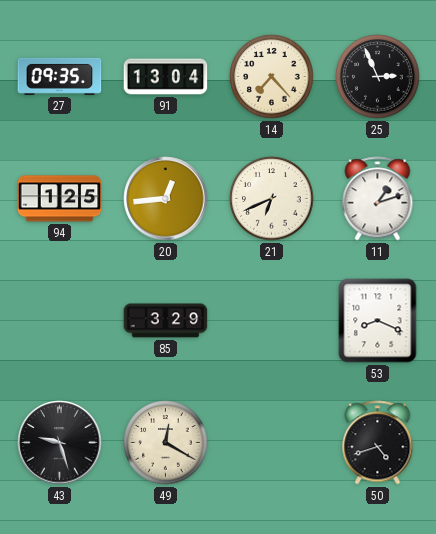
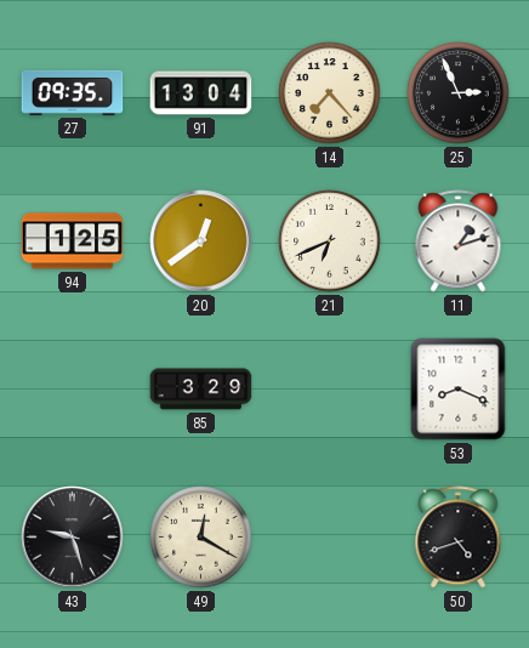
20: 12:44 -> 12:39
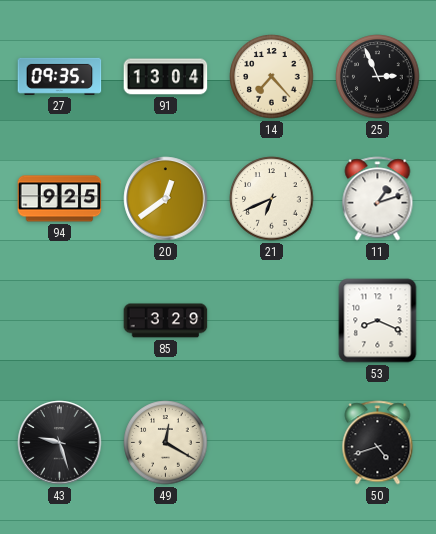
94: 1:25 -> 9:25
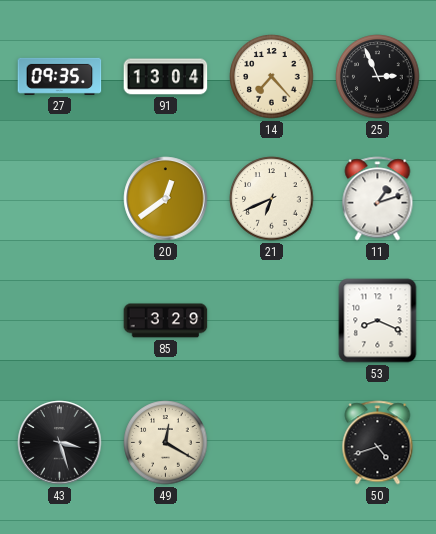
94: 9:25 -> none
43: 9:27 -> 3:27
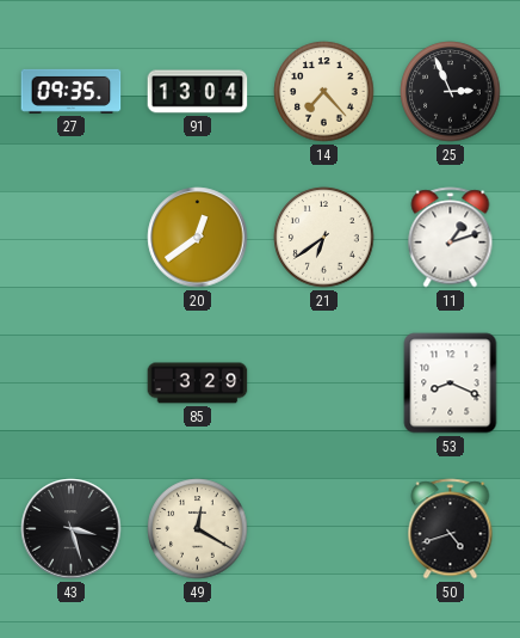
21: 6:41 -> 6:39
